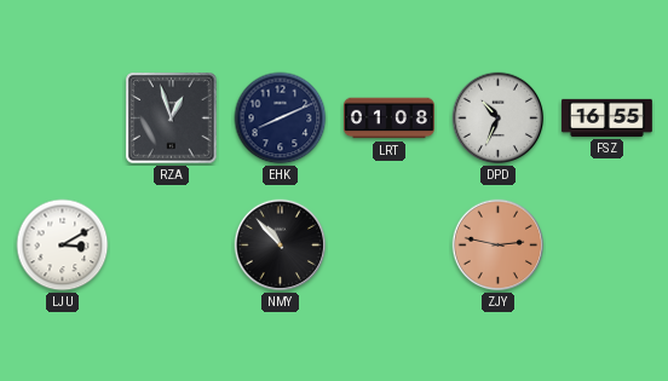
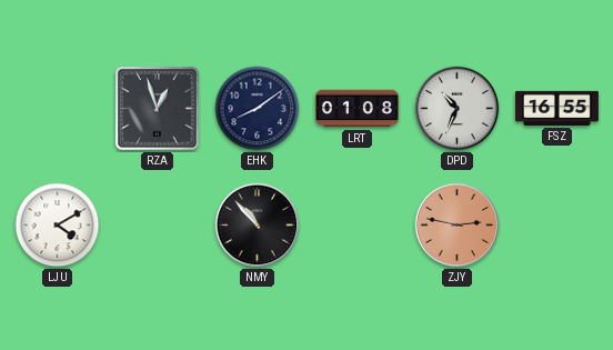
EHK: 8:11 -> 8:09
LJU: 3:10 -> 4:10
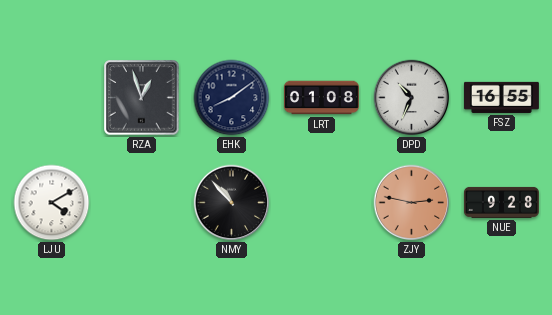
NUE: none -> 9:28
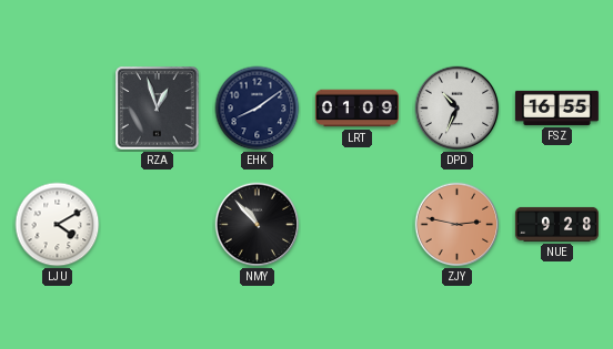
LRT: 01:08 -> 01:09
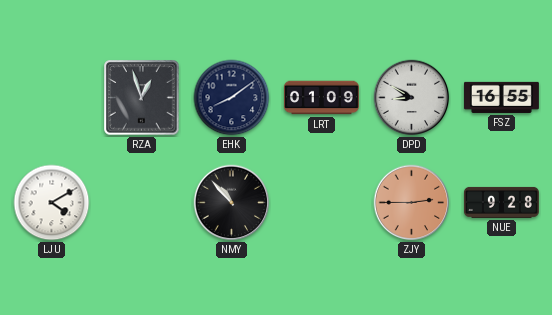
DPD: 10:34 -> 8:50
ZJY: 2:47 -> 2:45
